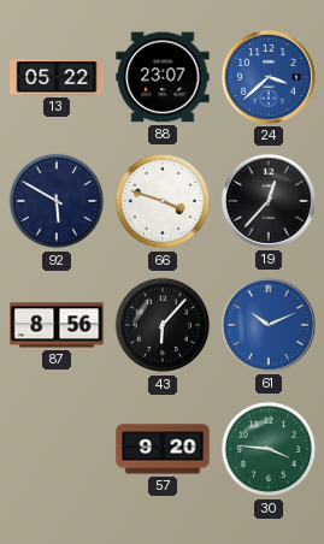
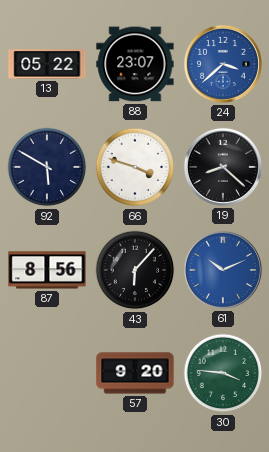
19: 12:37 -> 8:22
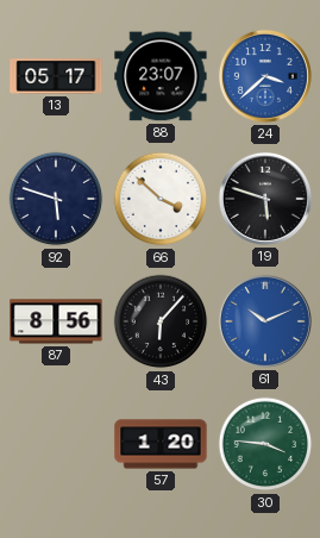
13: 05:22 -> 05:17
92: 5:50 -> 5:48
66: 3:48 -> 3:52
19: 8:22 -> 5:48
57: 9:20 -> 1:20
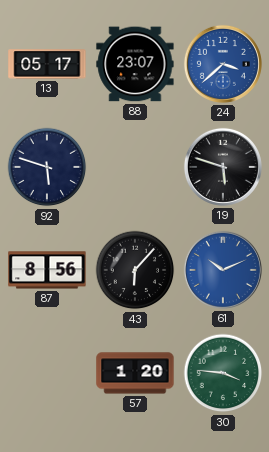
66: 3:52 -> none
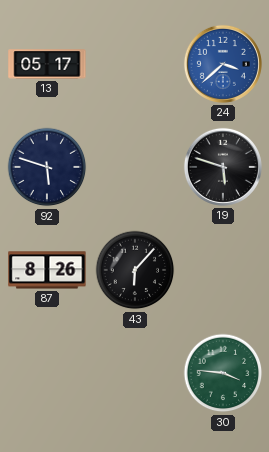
88: 23:07 -> none
87: 8:56 -> 8:26
61: 10:11 -> none
57: 1:20 -> none
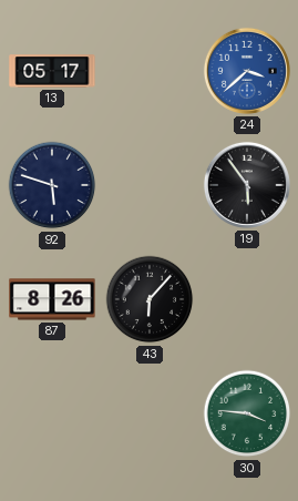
19: 5:48 -> 5:54
